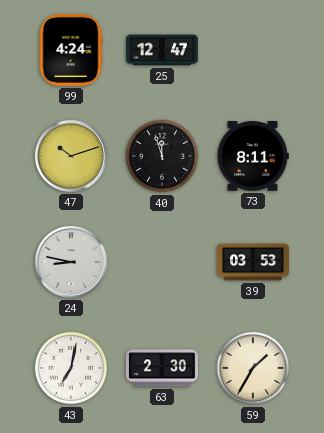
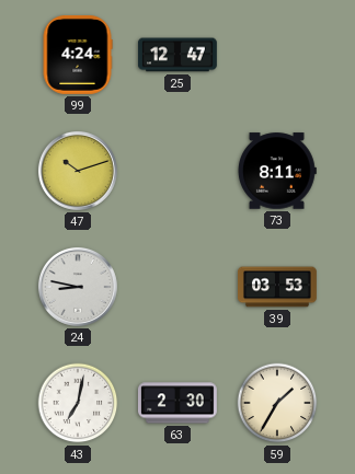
40: 11:57 -> none
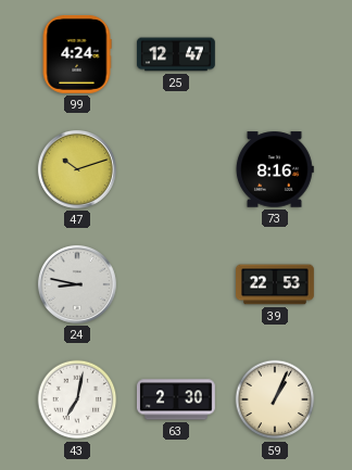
73: 8:11 -> 8:16
39: 03:53 -> 22:53
59: 1:35 -> 1:04
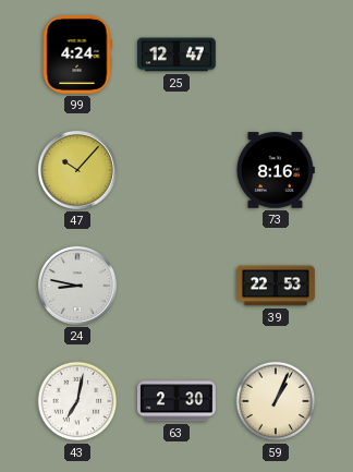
47: 10:12 -> 10:07
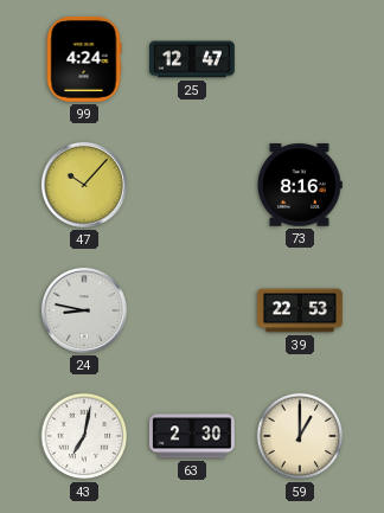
59: 1:04 -> 1:00
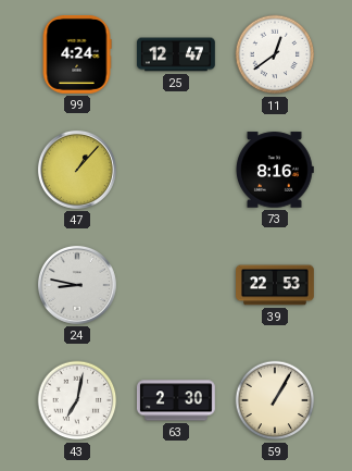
11: none -> 12:39
47: 10:07 -> 1:07
59: 1:00 -> 1:05
